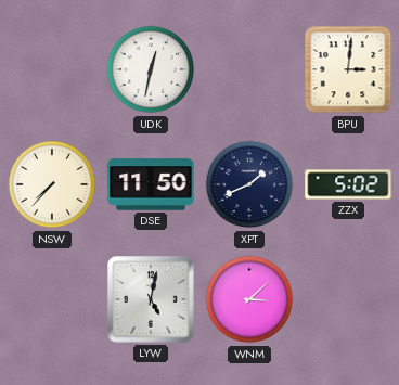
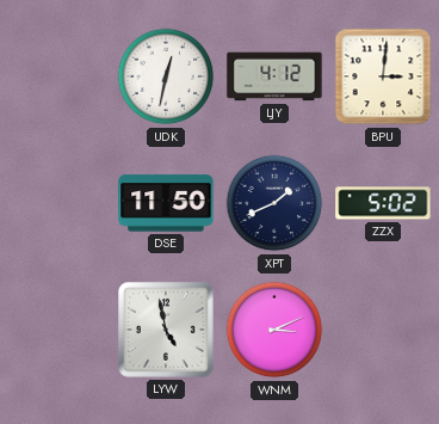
LJY: none -> 4:12
NSW: 7:37 -> none
LYW: 5:02 -> 4:58
WNM: 3:08 -> 3:11
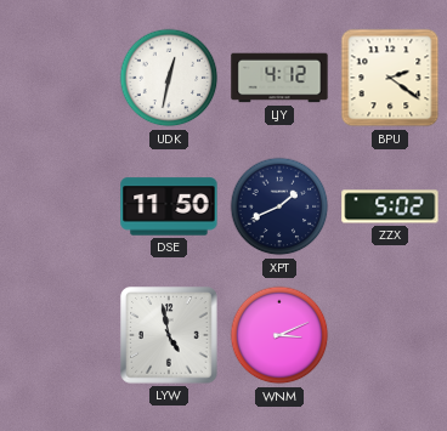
BPU: 3:01 -> 2:21
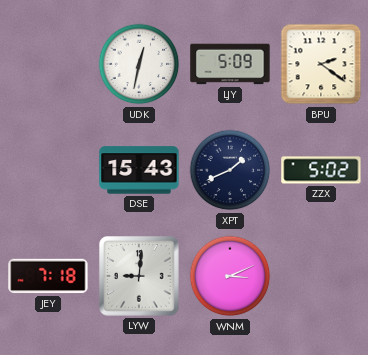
LJY: 4:12 -> 5:09
DSE: 11:50 -> 15:43
JEY: none -> 7:18
LYW: 4:58 -> 9:01
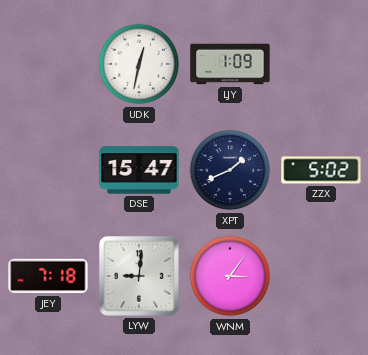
LJY: 5:09 -> 1:09
BPU: 2:21 -> none
DSE: 15:43 -> 15:47
WNM: 3:11 -> 3:06
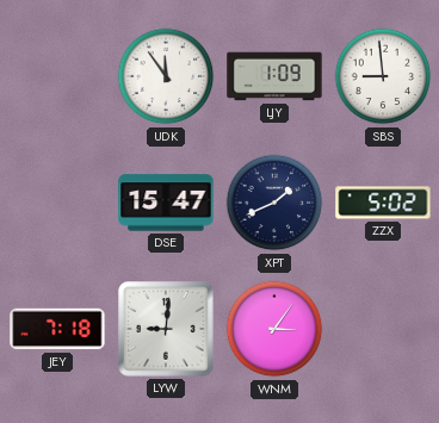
UDK: 12:32 -> 11:54
SBS: none -> 8:59
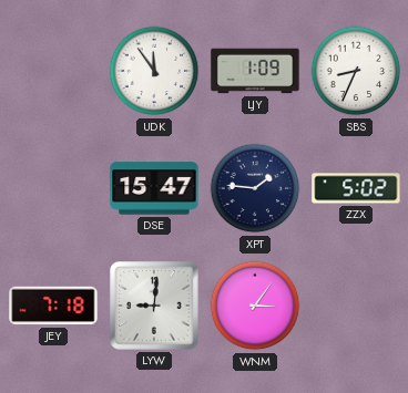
SBS: 8:59 -> 8:34
XPT: 1:41 -> 1:46
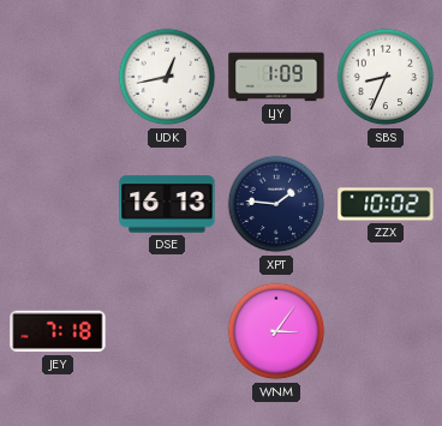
UDK: 11:54 -> 12:43
DSE: 15:47 -> 16:13
ZZX: 5:02 -> 10:02
LYW: 9:01 -> none
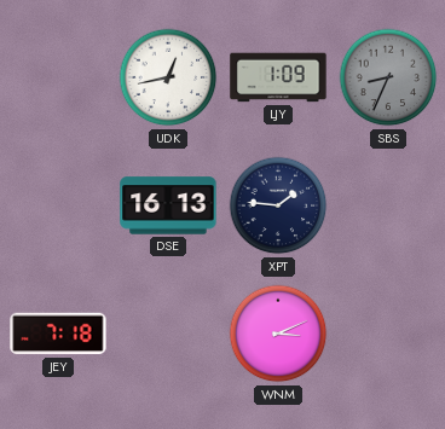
SBS dial: white -> grey
ZZX: 10:02 -> none
WNM: 3:06 -> 3:11
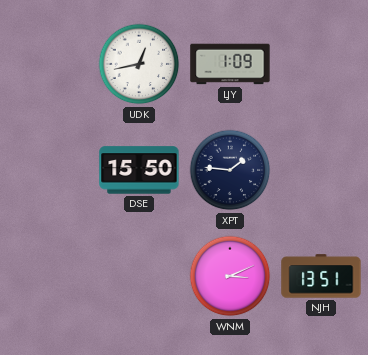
SBS: 8:34 -> none
DSE: 16:13 -> 15:50
JEY: 7:18 -> none
NJH: none -> 13:51
